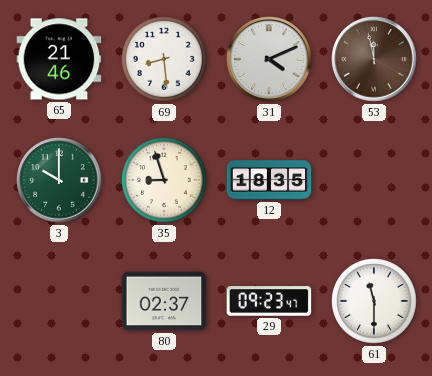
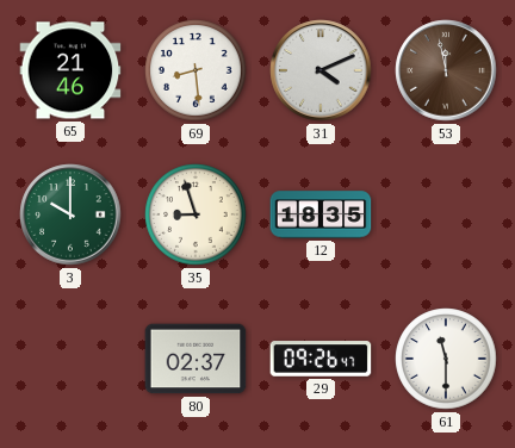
29: 09:23 -> 09:26
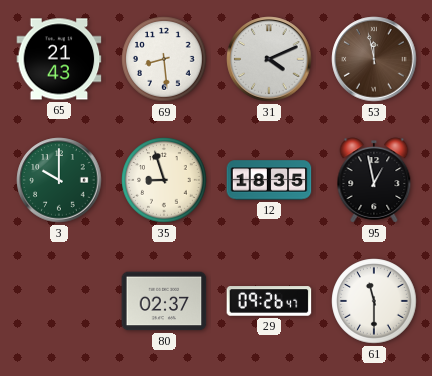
65: 21:46 -> 21:43
95: none -> 12:58
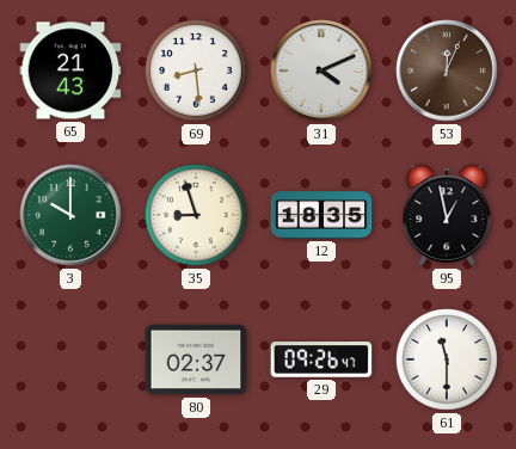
53: 11:58 -> 12:04
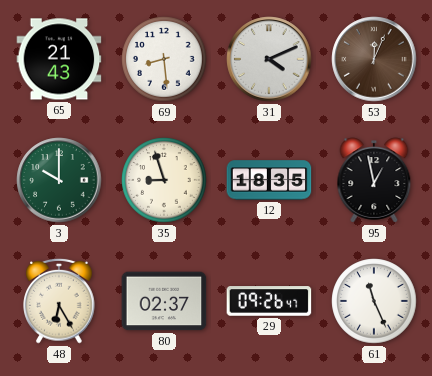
48: none -> 6:25
61: 11:30 -> 11:26
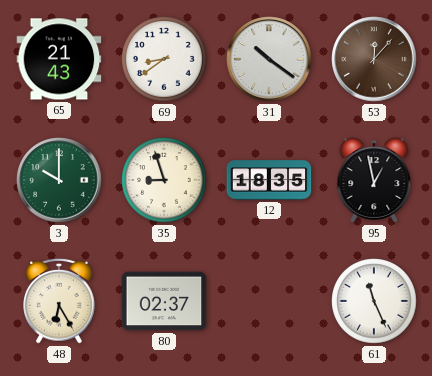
69: 8:29 -> 8:39
31: 4:11 -> 10:21
53: 12:04 -> 12:07
29: 09:26 -> none
